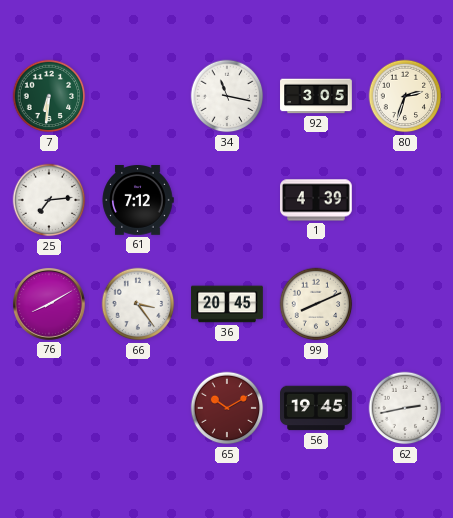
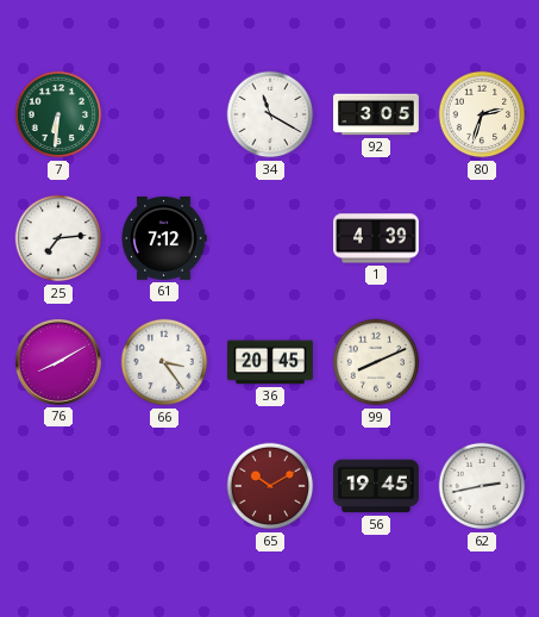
34: 11:17 -> 11:20
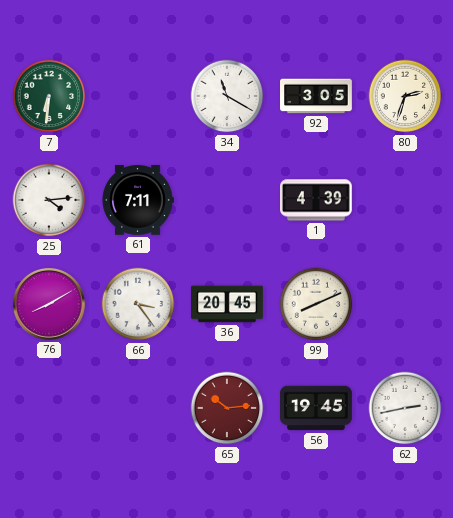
25: 7:14 -> 4:14
61: 7:12 -> 7:11
65: 10:10 -> 10:14
